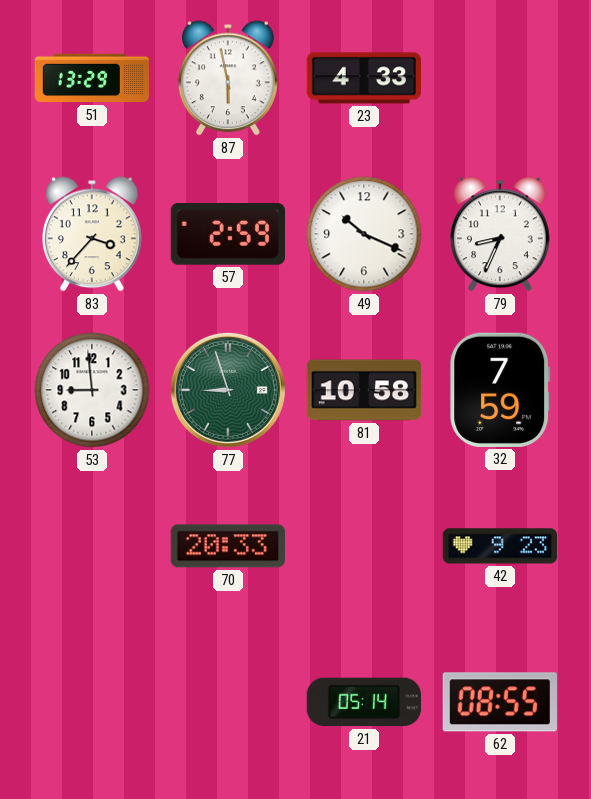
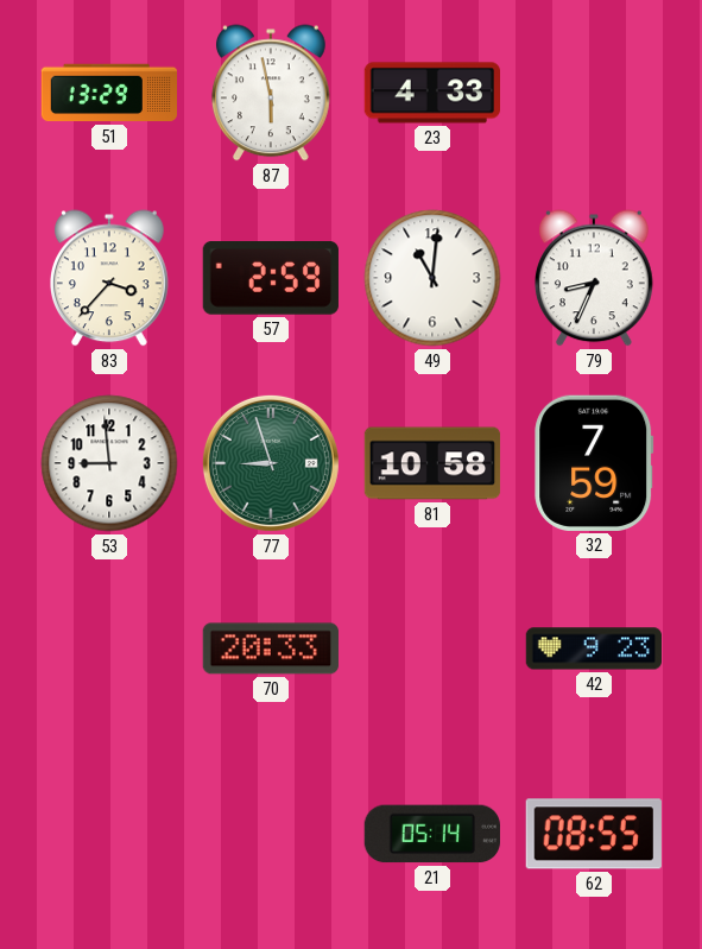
49: 10:19 -> 11:01
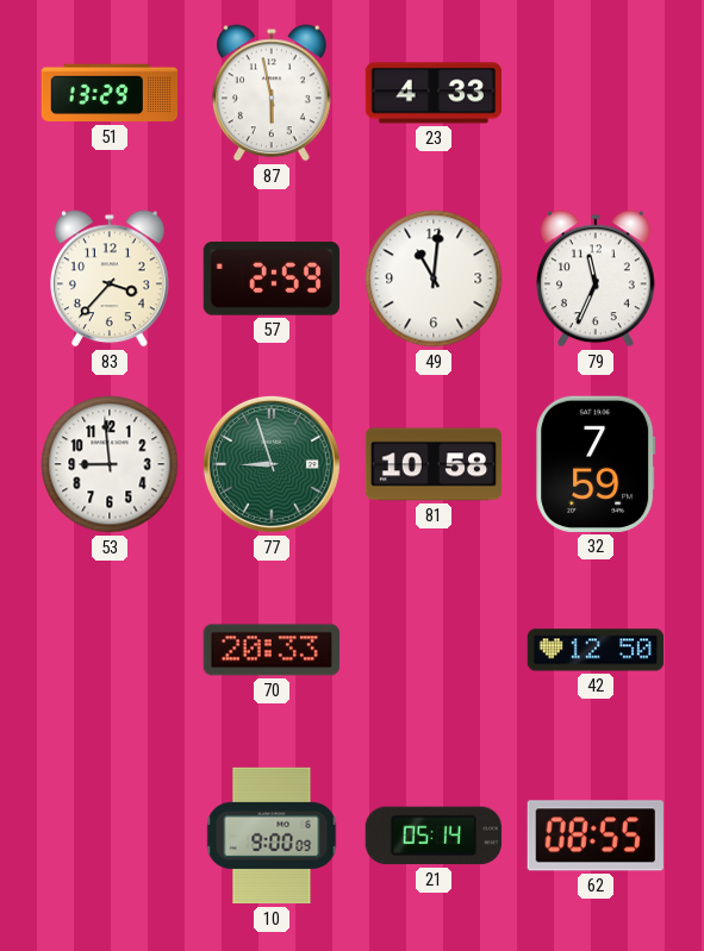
79: 8:34 -> 11:34
42: 9:23 -> 12:50
10: none -> 9:00
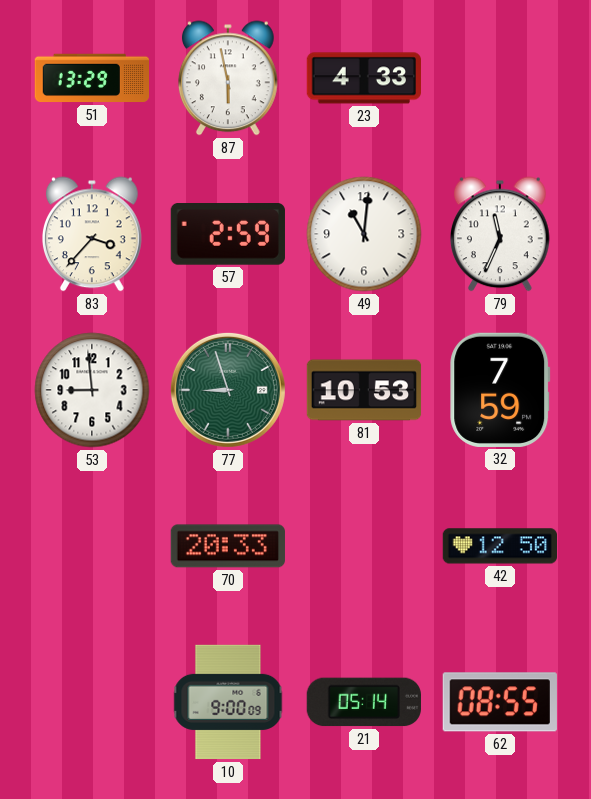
81: 10:58 -> 10:53
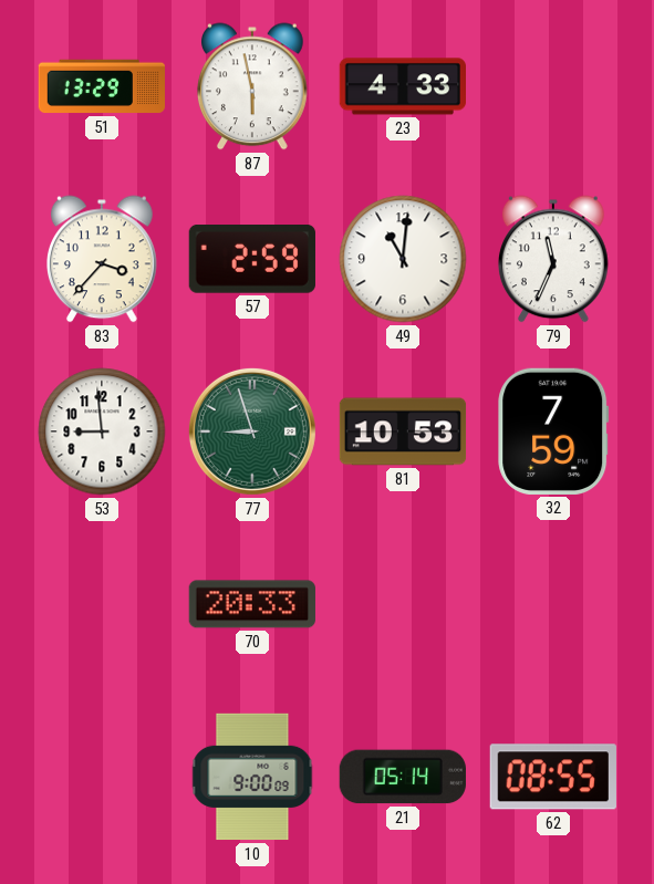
42: 12:50 -> none
